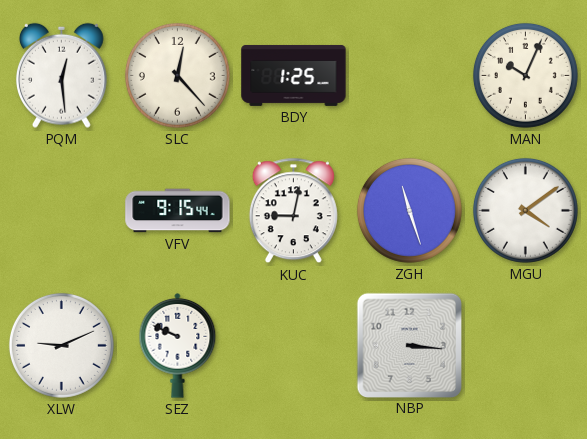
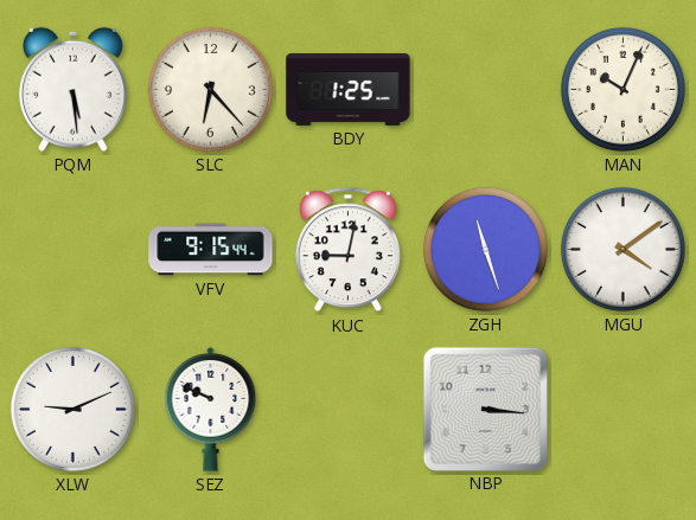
PQM: 12:29 -> 5:29
SLC: 12:23 -> 6:23
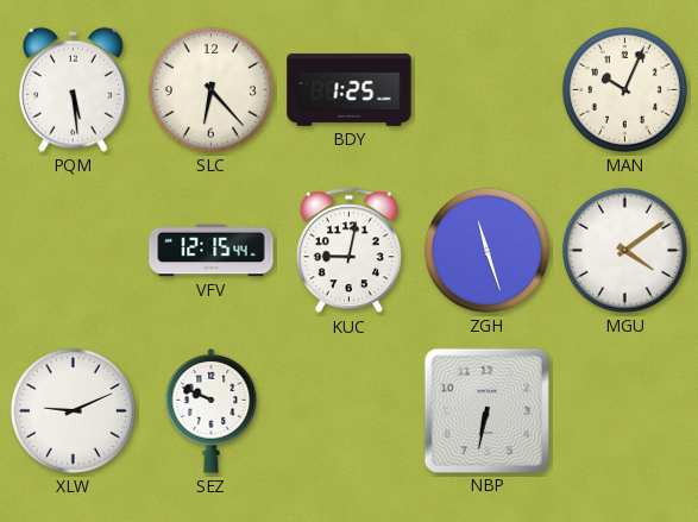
VFV: 9:15 -> 12:15
NBP: 3:16 -> 6:32
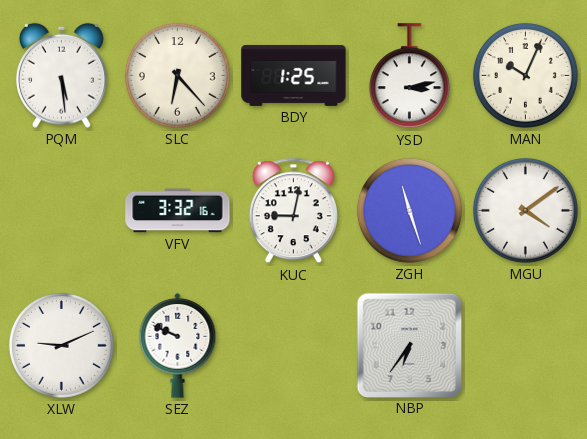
YSD: none -> 3:13
VFV: 12:15 -> 3:32
NBP: 6:32 -> 6:36
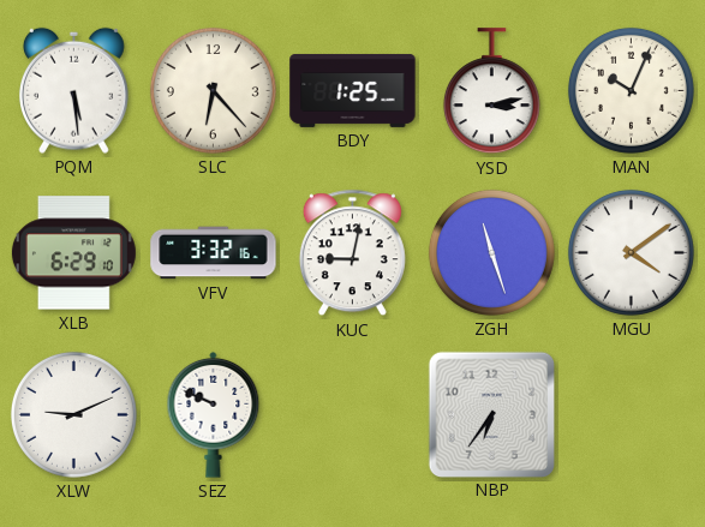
XLB: none -> 6:29
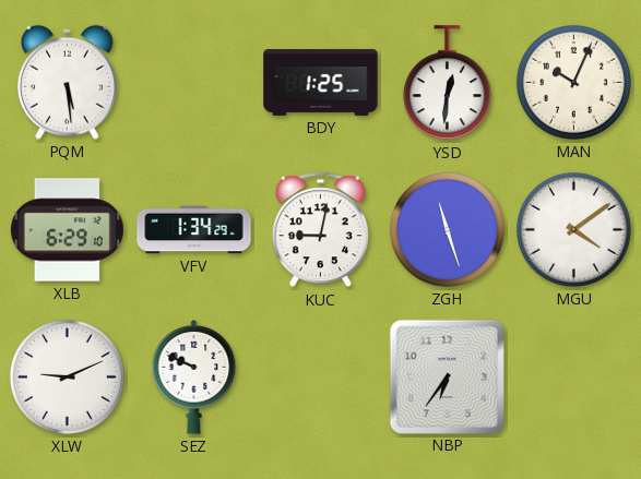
SLC: 6:23 -> none
YSD: 3:13 -> 12:31
VFV: 3:32 -> 1:34
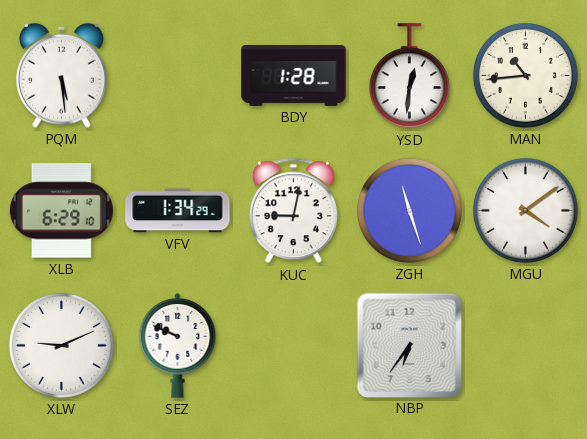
BDY: 1:25 -> 1:28
MAN: 10:04 -> 10:44
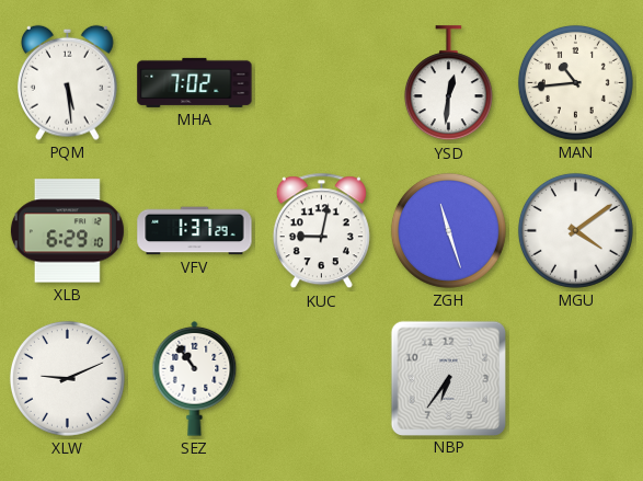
MHA: none -> 7:02
BDY: 1:28 -> none
VFV: 1:34 -> 1:37
SEZ: 9:49 -> 10:54
